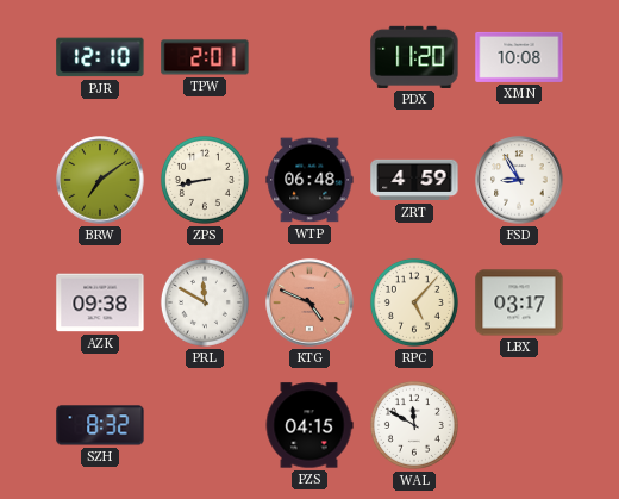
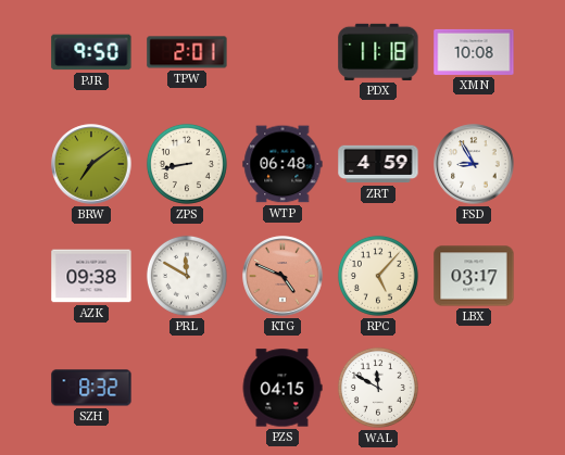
PJR: 12:10 -> 9:50
PDX: 11:20 -> 11:18
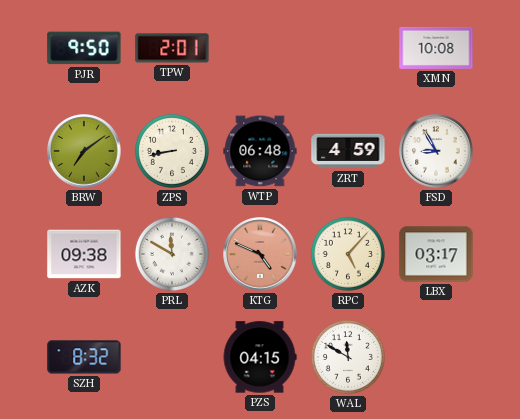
PDX: 11:18 -> none
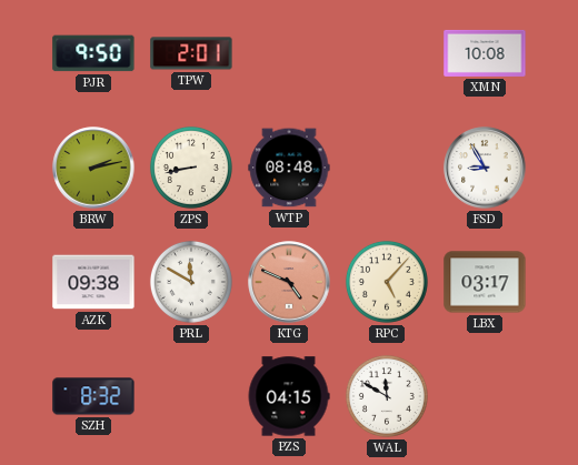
BRW: 7:09 -> 2:13
WTP: 06:48 -> 08:48
ZRT: 4:59 -> none
